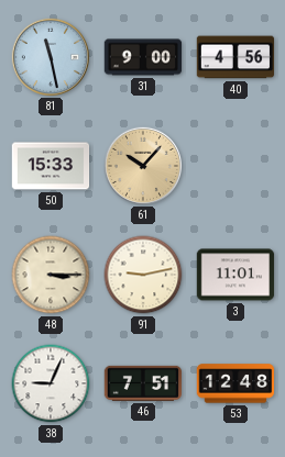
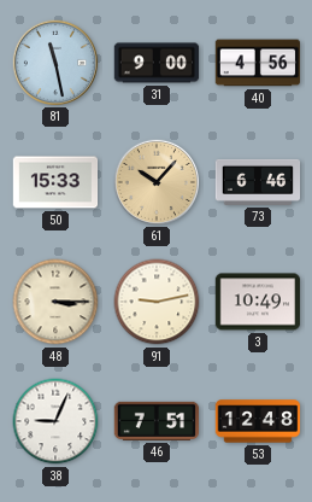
73: none -> 6:46
3: 11:01 -> 10:49
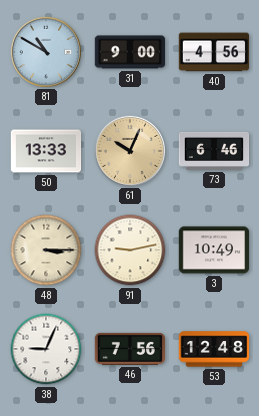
81: 11:28 -> 10:50
50: 15:33 -> 13:33
61: 10:07 -> 10:04
46: 7:51 -> 7:56
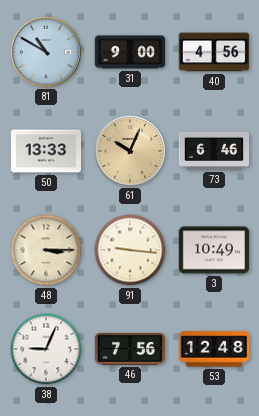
91: 9:13 -> 9:16
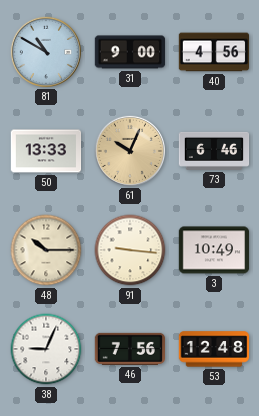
48: 3:15 -> 10:15
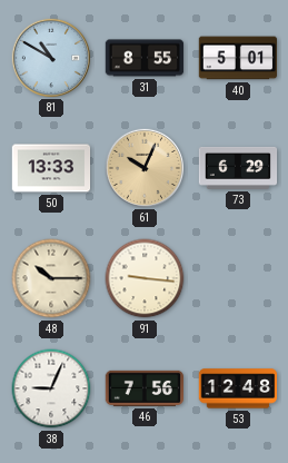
31: 9:00 -> 8:55
40: 4:56 -> 5:01
73: 6:46 -> 6:29
3: 10:49 -> none
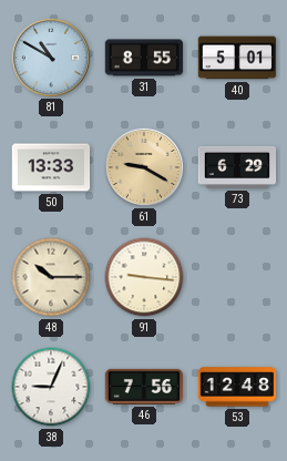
61: 10:04 -> 9:20
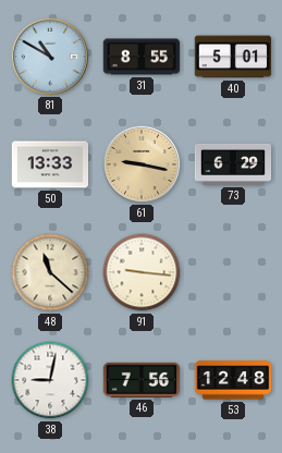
61: 9:20 -> 9:17
48: 10:15 -> 11:22
38: 9:04 -> 9:02
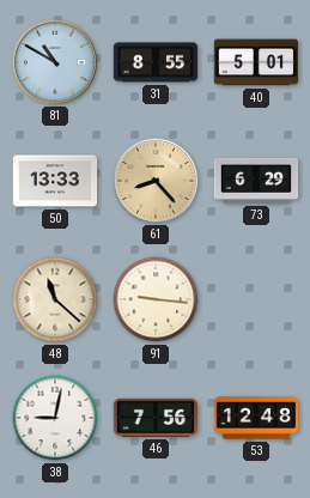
61: 9:17 -> 8:23
